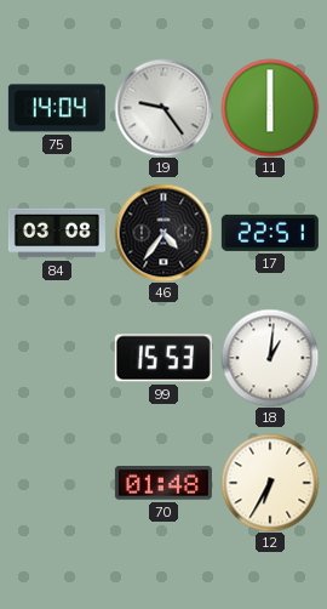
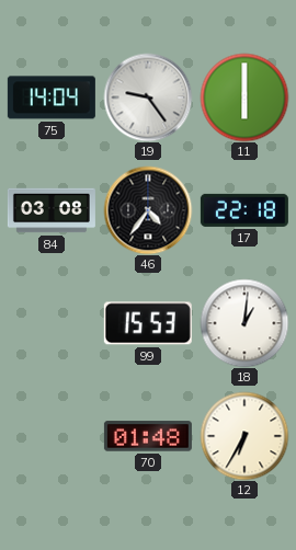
17: 22:51 -> 22:18
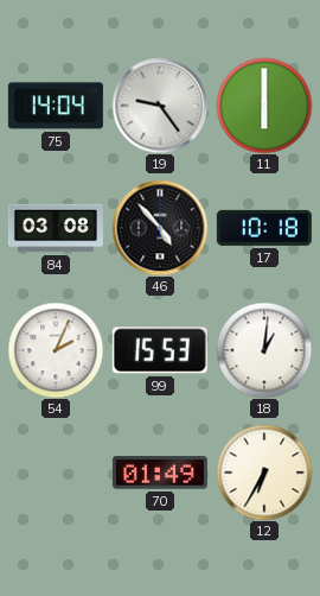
46: 4:36 -> 4:53
17: 22:18 -> 10:18
54: none -> 2:04
70: 01:48 -> 01:49
